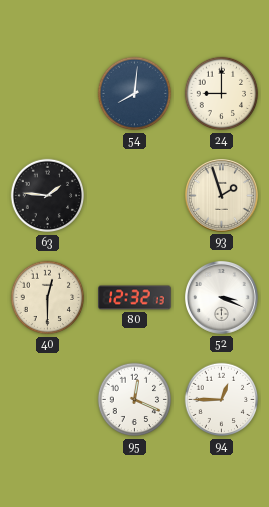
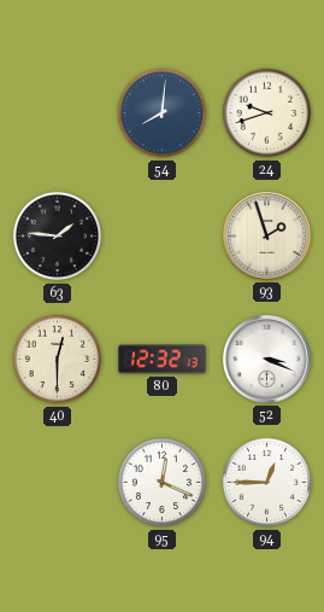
24: 9:00 -> 9:42
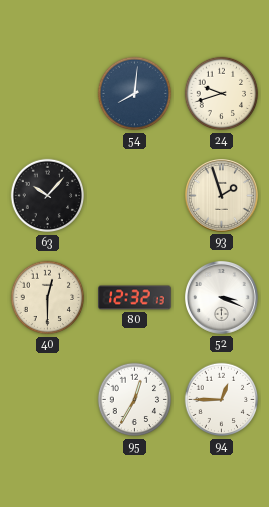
63: 1:46 -> 10:07
95: 12:19 -> 12:35
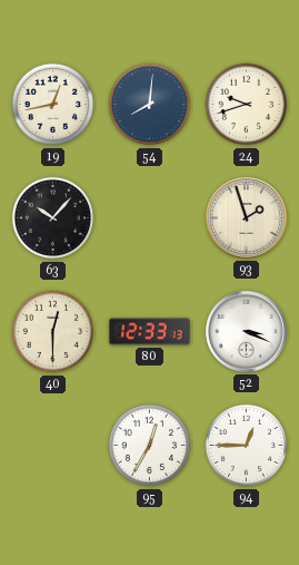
19: none -> 12:43
80: 12:32 -> 12:33
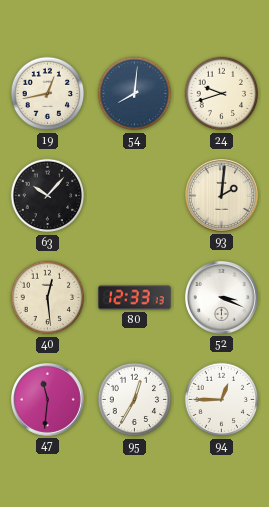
93: 1:57 -> 2:01
40: 12:30 -> 12:29
47: none -> 11:31
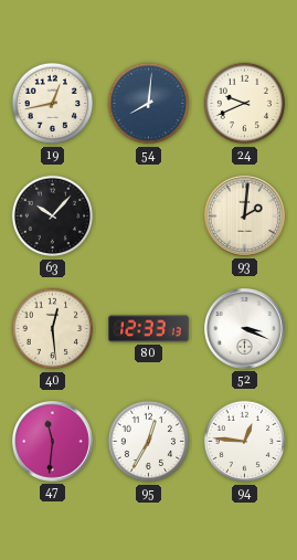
24: 9:42 -> 9:41
94: 12:45 -> 12:46
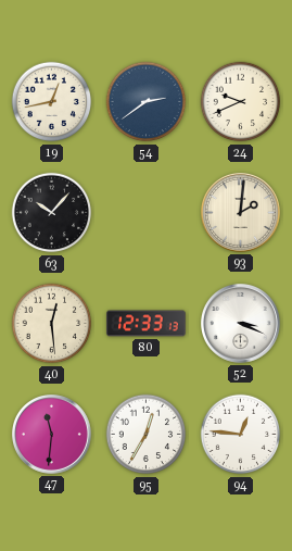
54: 8:01 -> 2:39
